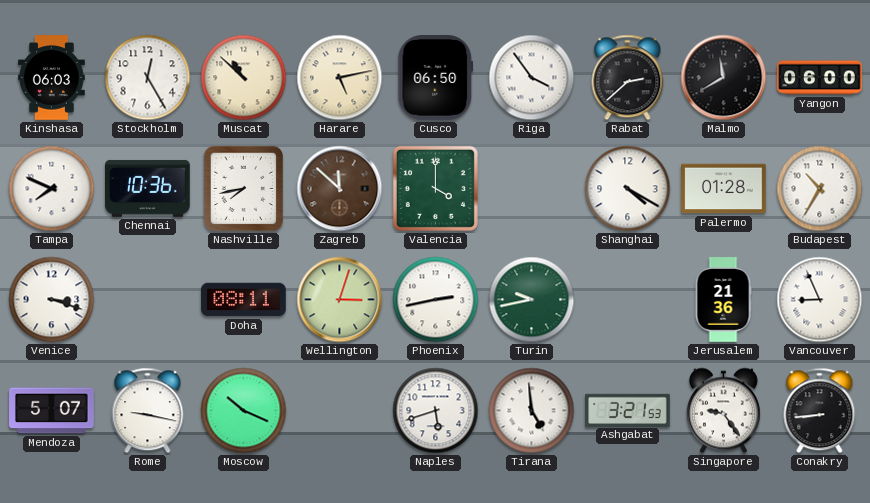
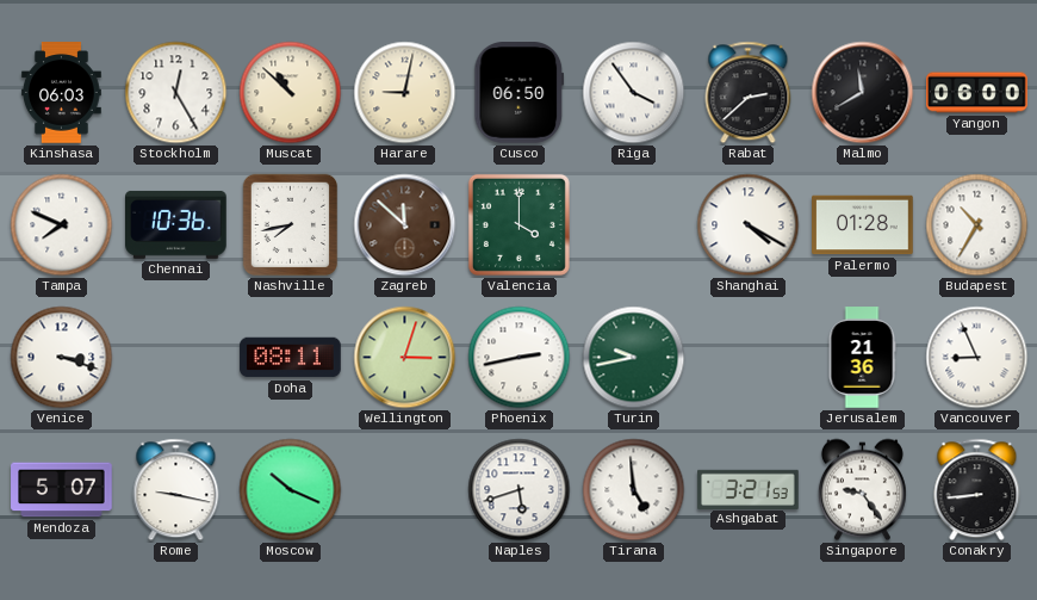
Harare: 5:13 -> 9:02
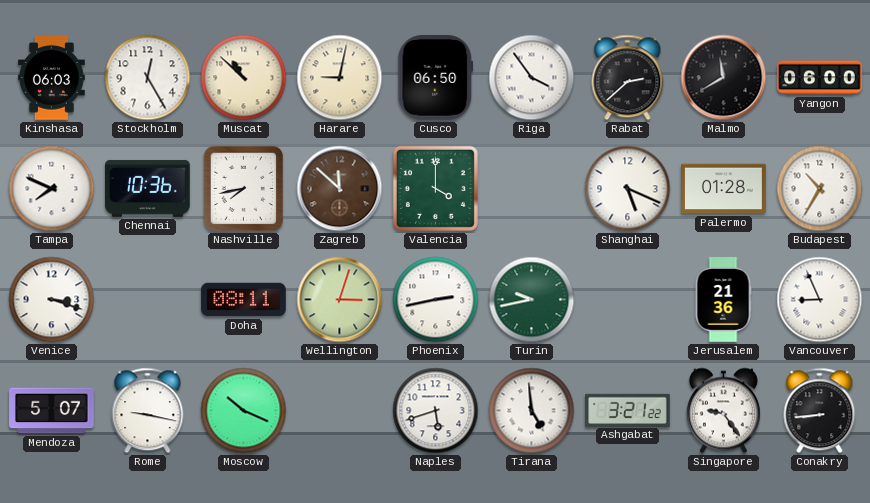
Shanghai: 4:20 -> 5:19
Ashgabat: 3:21:53 -> 3:21:22
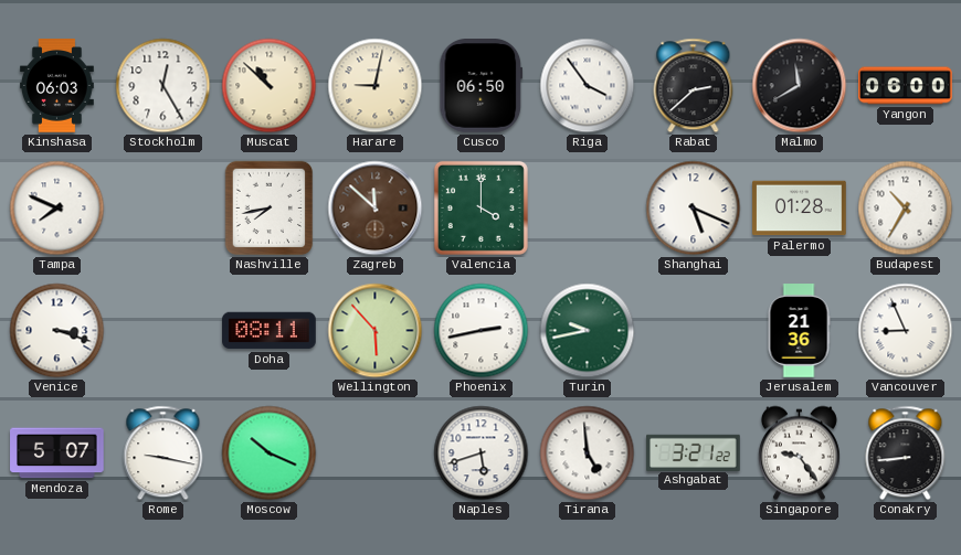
Chennai: 10:36 -> none
Wellington: 3:03 -> 5:53
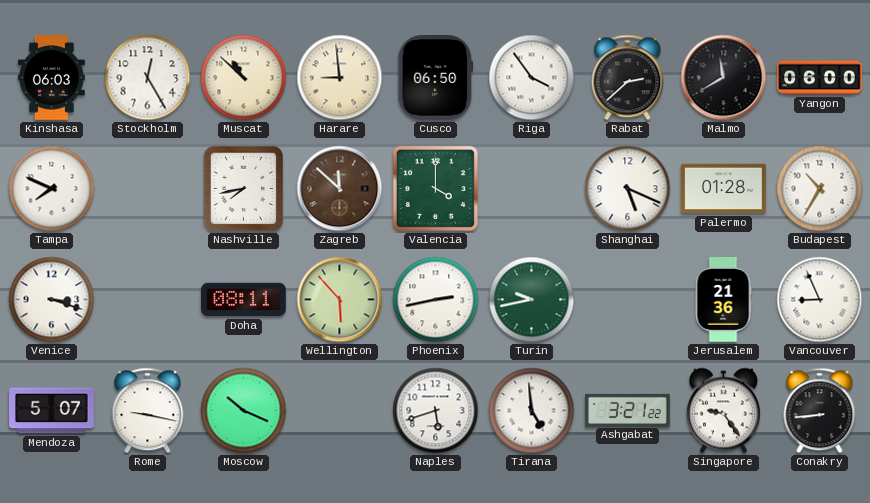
Harare: 9:02 -> 8:59
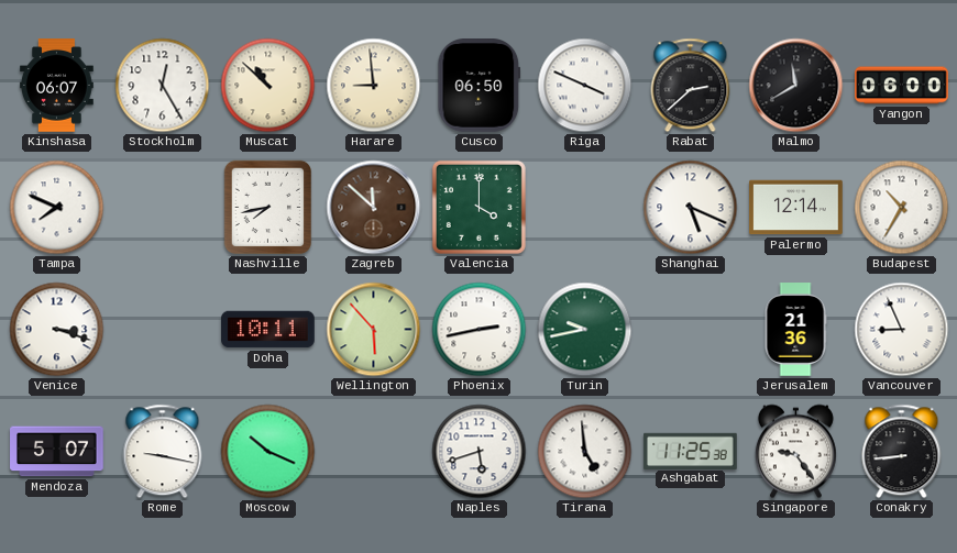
Kinshasa: 06:03 -> 06:07
Riga: 3:54 -> 3:49
Palermo: 01:28 -> 12:14
Doha: 08:11 -> 10:11
Ashgabat: 3:21 -> 11:25
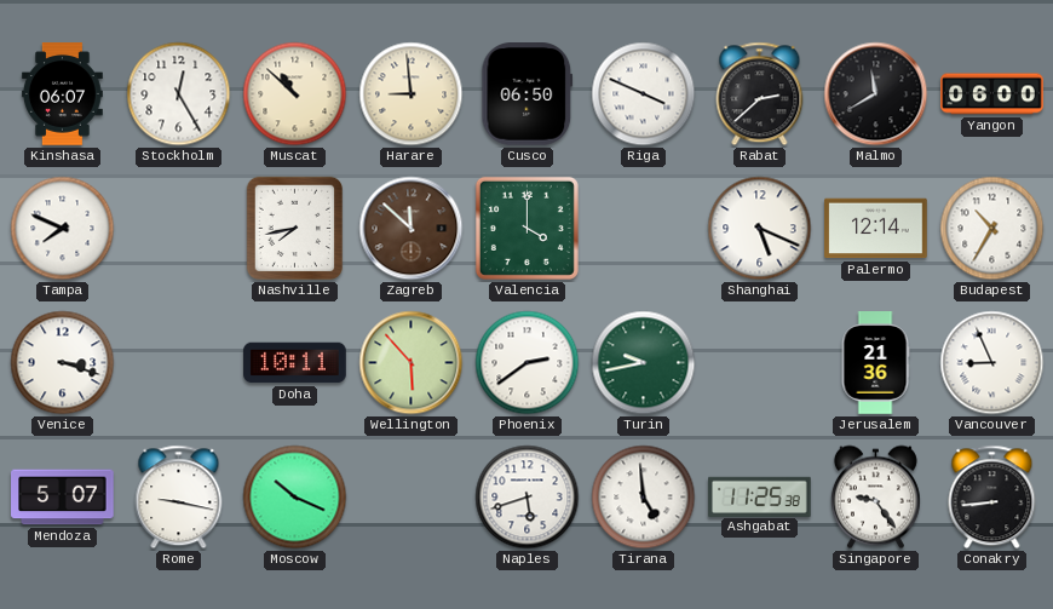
Phoenix: 2:43 -> 2:39
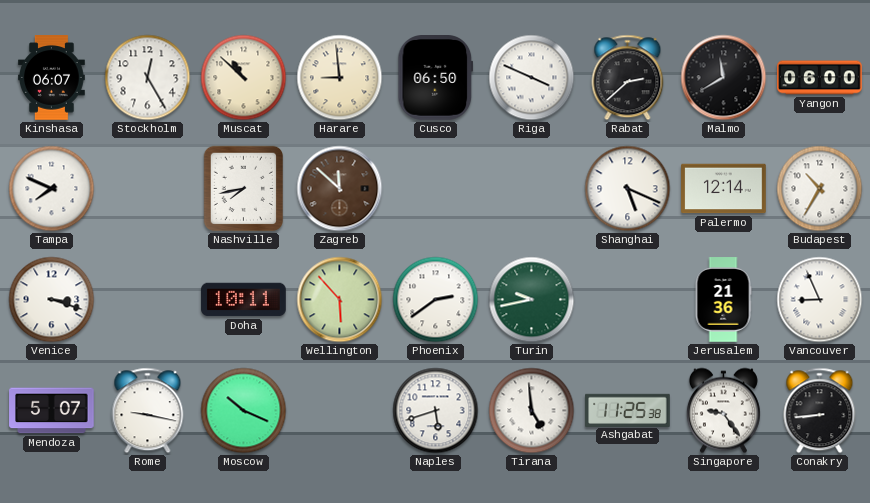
Valencia: 4:00 -> none
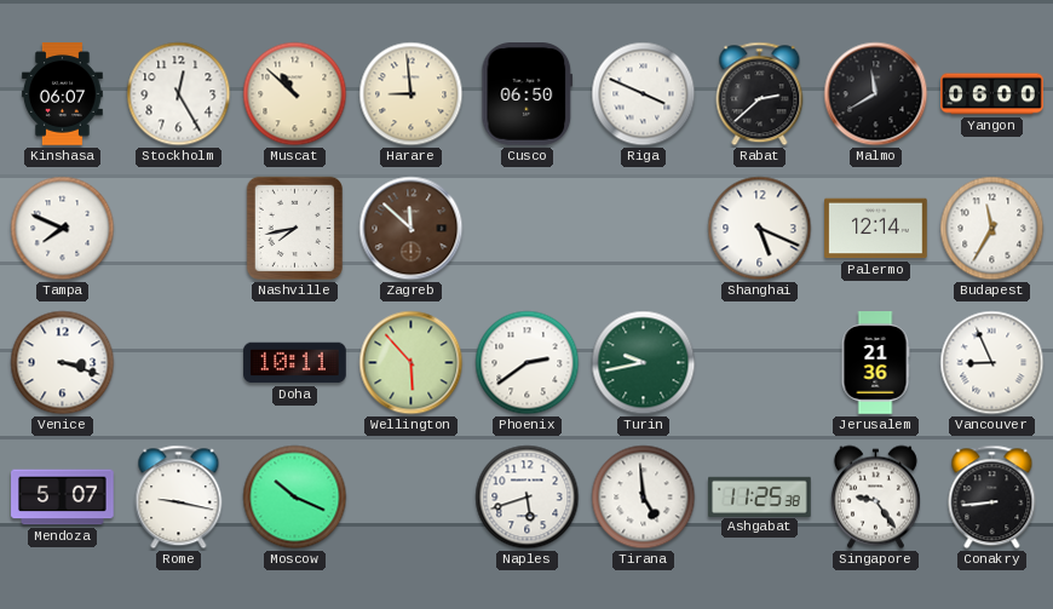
Budapest: 10:35 -> 11:35
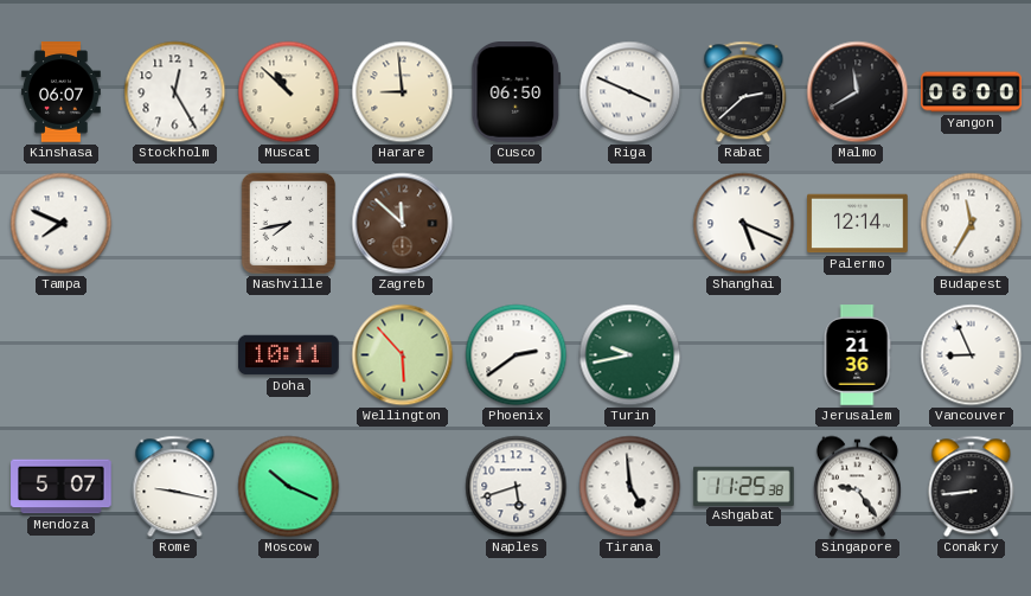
Venice: 3:18 -> none
